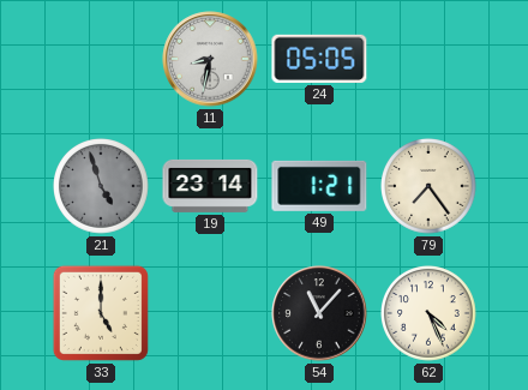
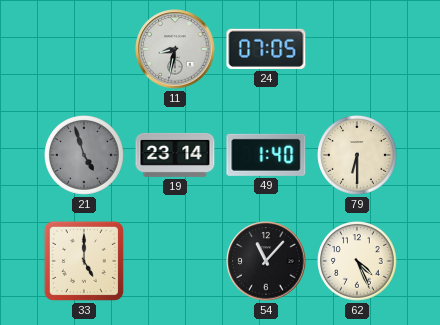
24: 05:05 -> 07:05
49: 1:21 -> 1:40
79: 7:24 -> 6:30
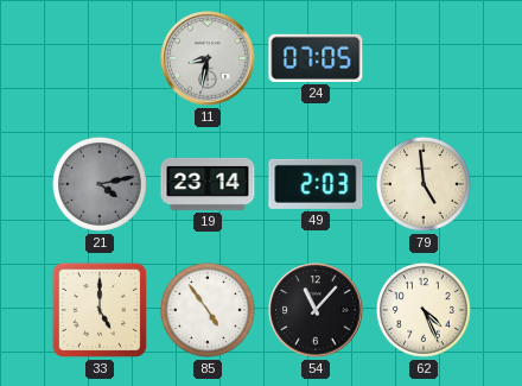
21: 4:57 -> 4:13
49: 1:40 -> 2:03
79: 6:30 -> 4:59
85: none -> 4:54
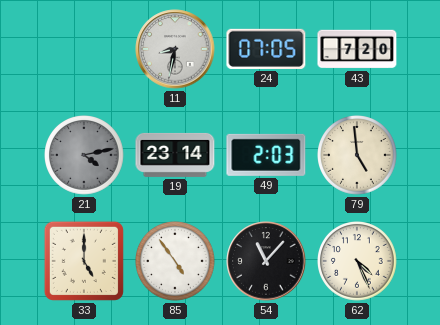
43: none -> 7:20
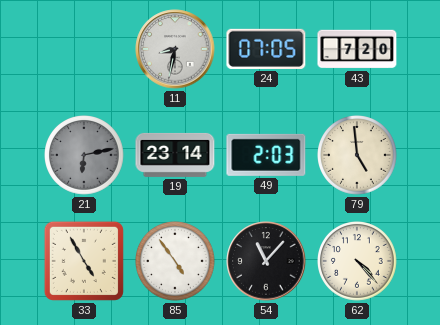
21: 4:13 -> 6:13
33: 5:00 -> 4:55
62: 4:26 -> 4:23
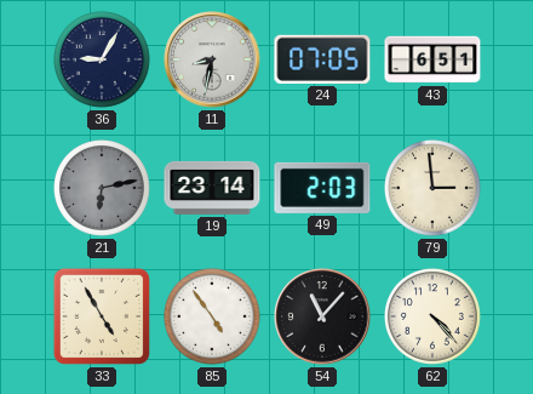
36: none -> 9:05
43: 7:20 -> 6:51
79: 4:59 -> 2:59
